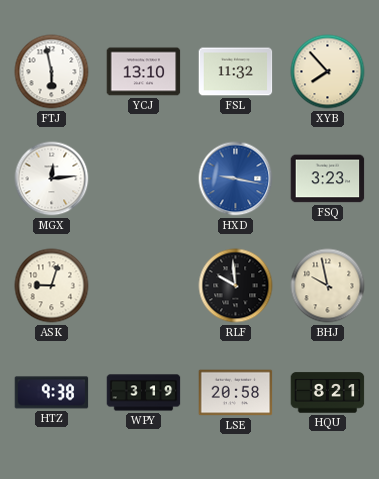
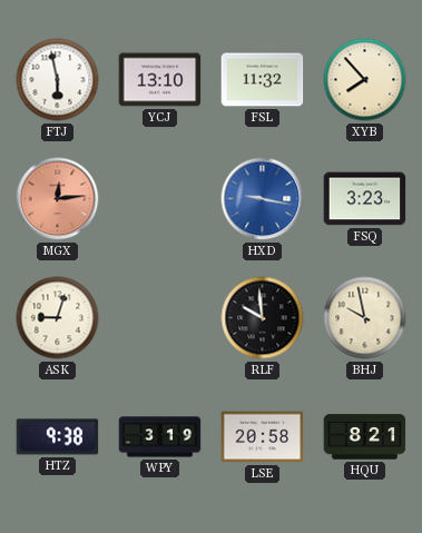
MGX dial: white -> salmon
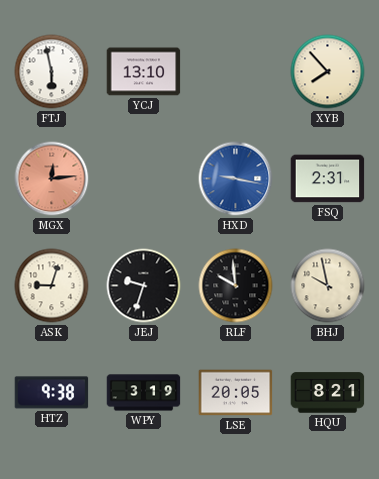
FSL: 11:32 -> none
FSQ: 3:23 -> 2:31
JEJ: none -> 9:33
LSE: 20:58 -> 20:05
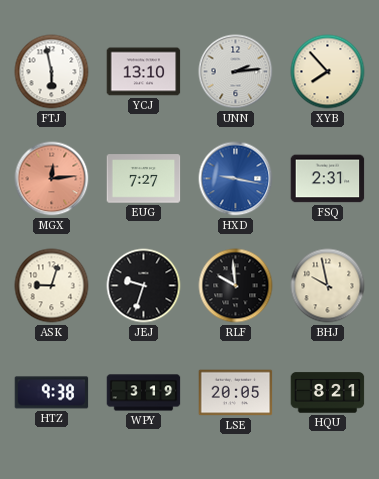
UNN: none -> 2:14
EUG: none -> 7:27
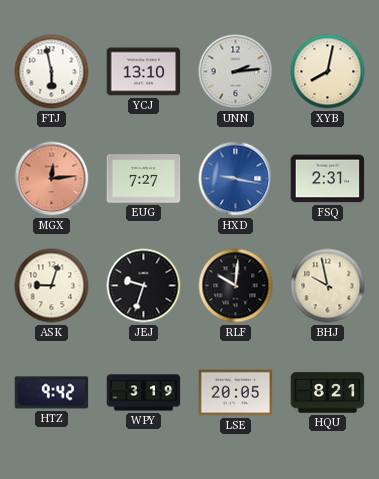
XYB: 7:53 -> 8:02
RLF: 9:59 -> 10:01
HTZ: 9:38 -> 9:42
